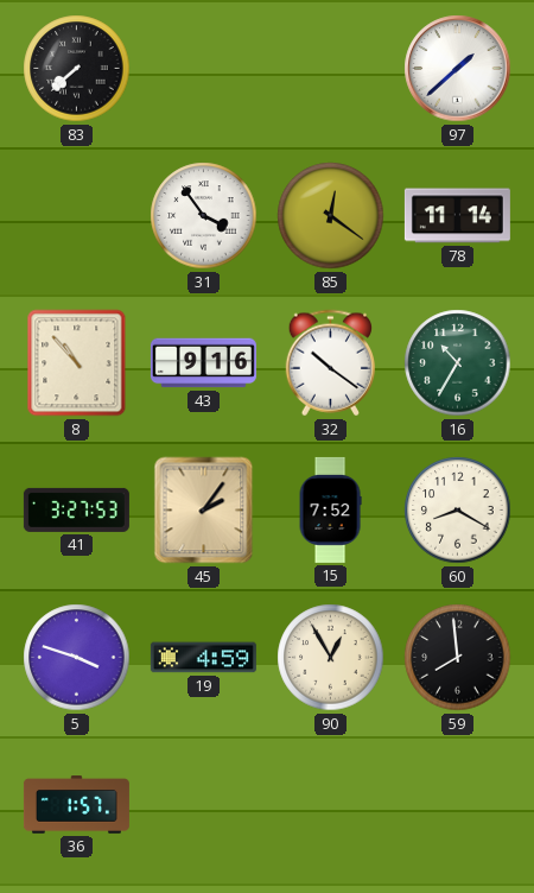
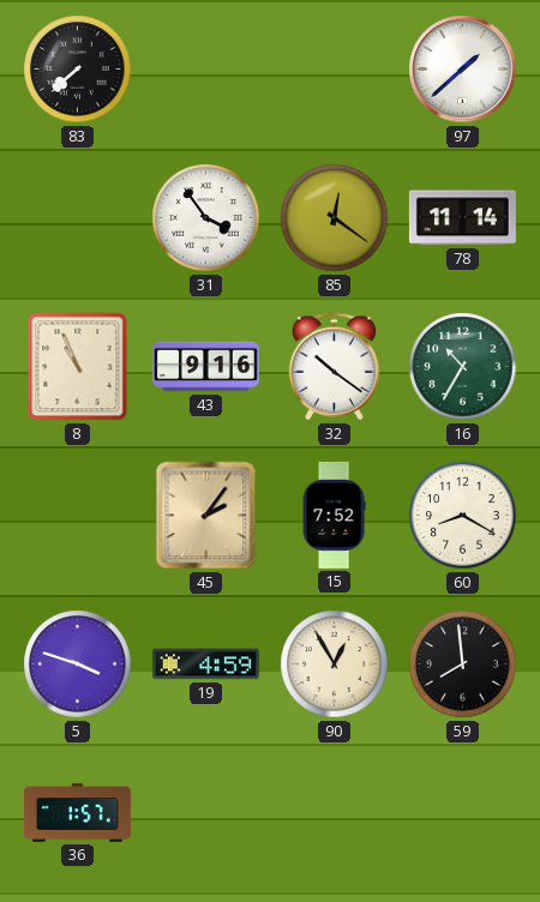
8: 10:53 -> 10:56
41: 3:27 -> none
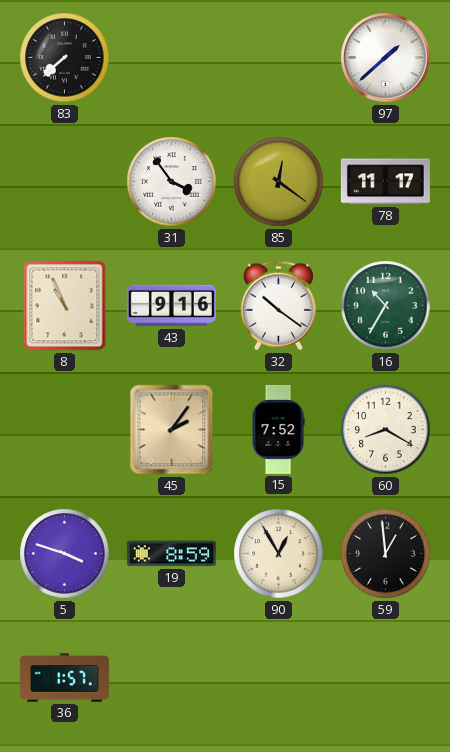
78: 11:14 -> 11:17
19: 4:59 -> 8:59
59: 7:59 -> 12:59
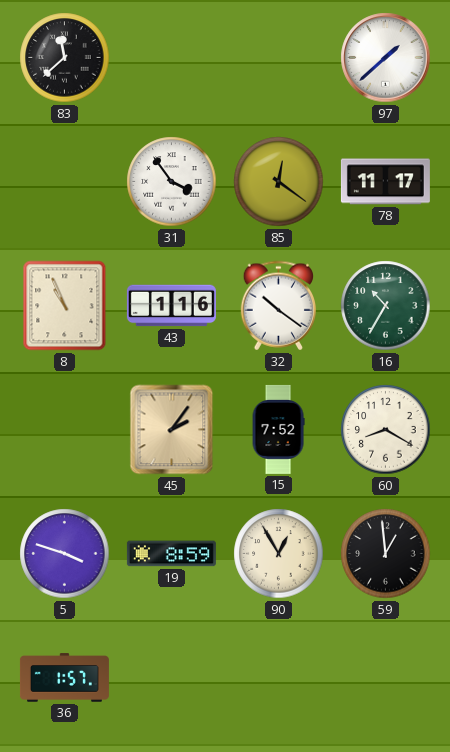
83: 7:38 -> 11:38
43: 9:16 -> 1:16
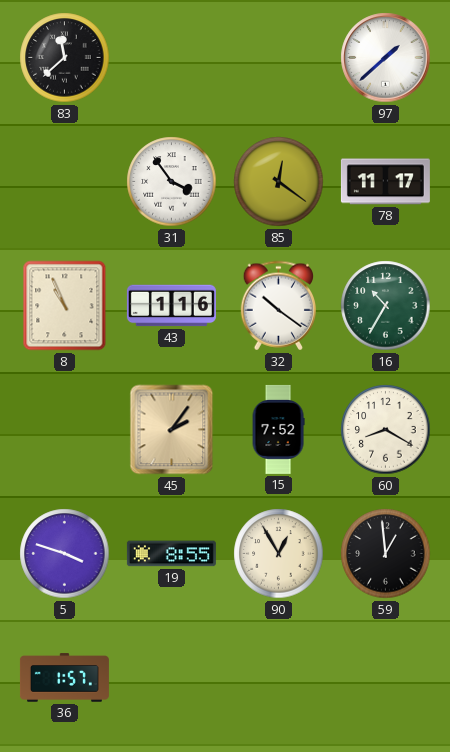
19: 8:59 -> 8:55
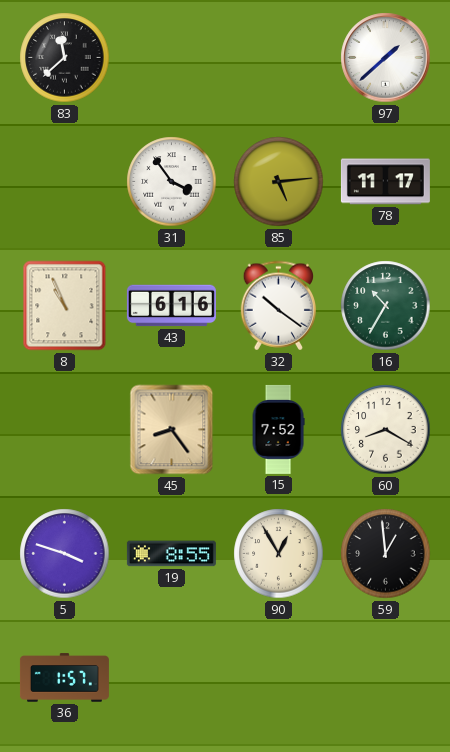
85: 12:21 -> 5:14
43: 1:16 -> 6:16
45: 2:06 -> 8:24
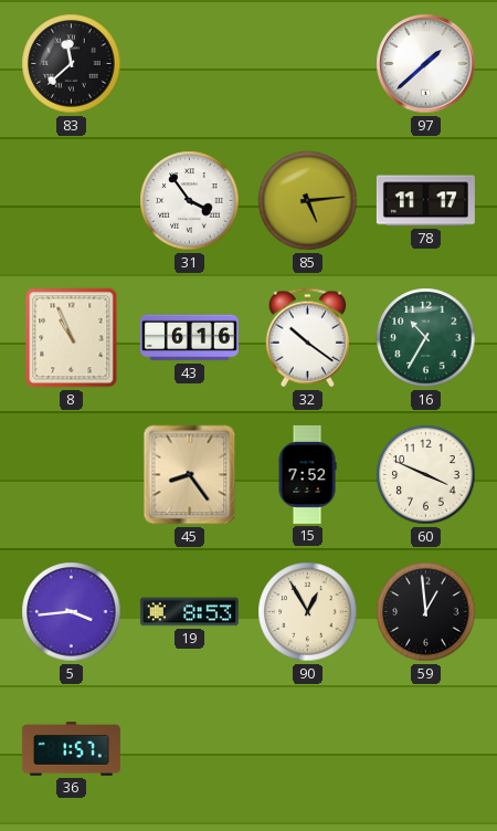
60: 8:20 -> 3:49
5: 3:48 -> 3:44
19: 8:55 -> 8:53
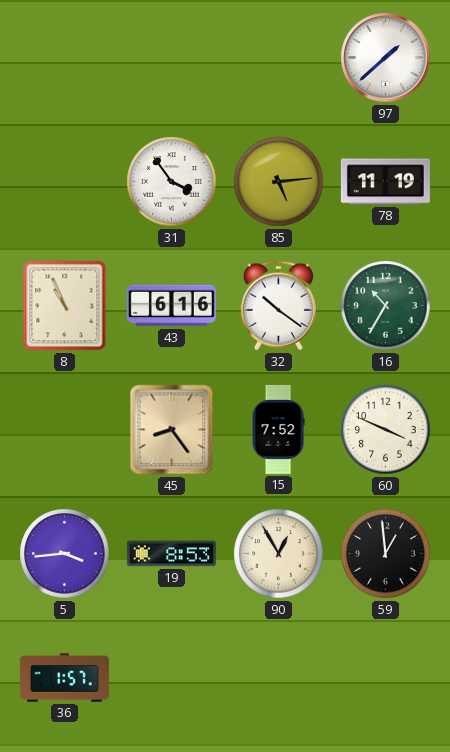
83: 11:38 -> none
78: 11:17 -> 11:19
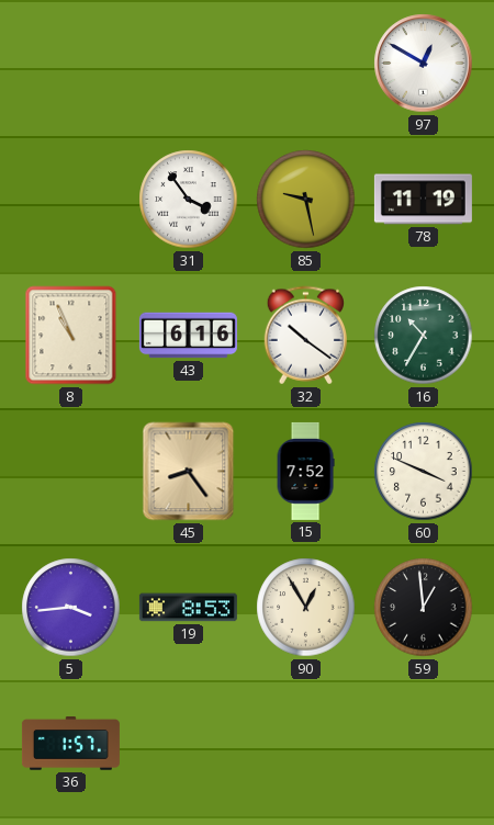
97: 1:38 -> 12:50
85: 5:14 -> 9:28
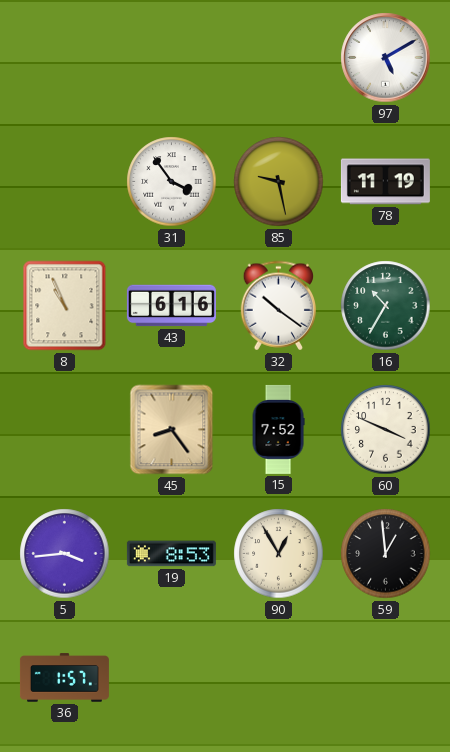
97: 12:50 -> 5:10
